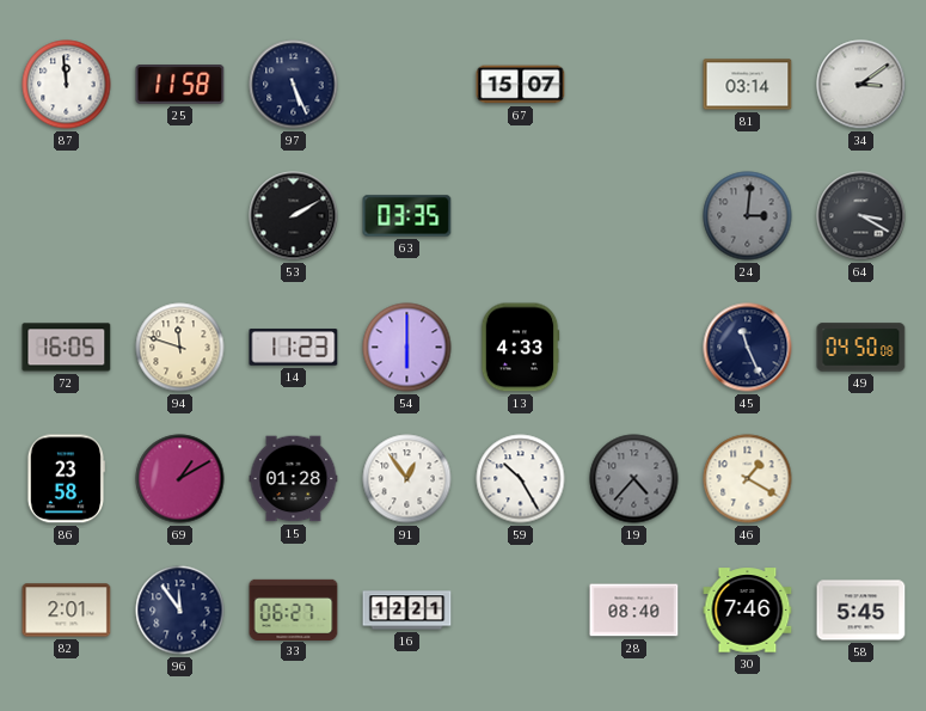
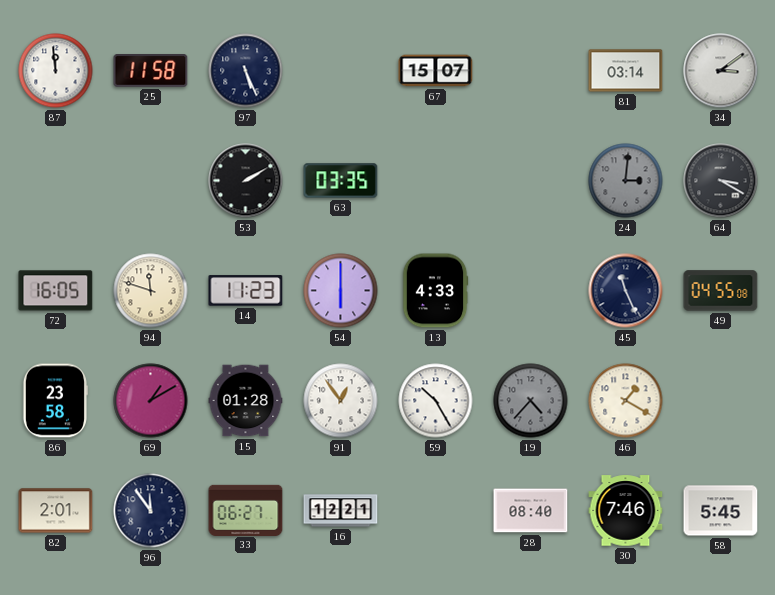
49: 04:50 -> 04:55
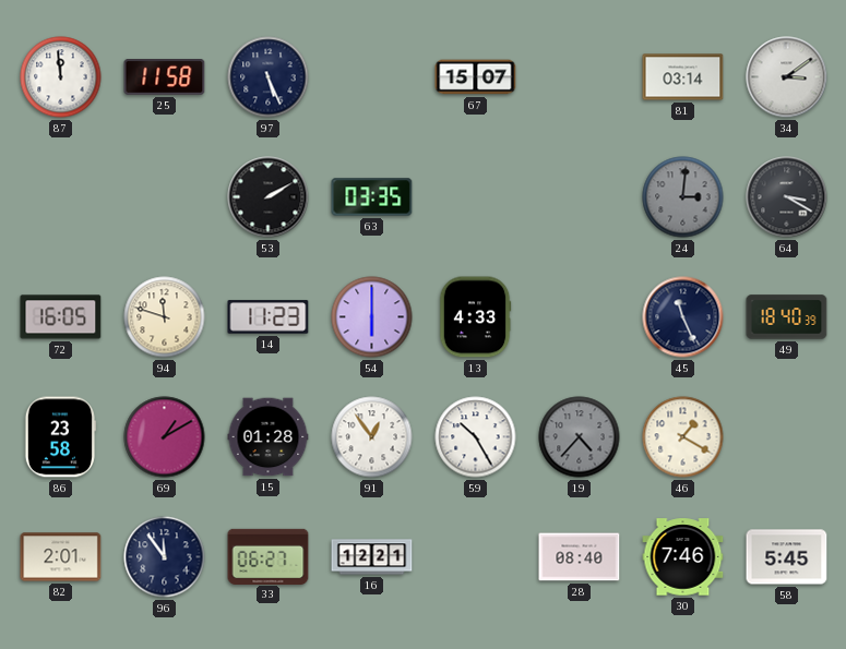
49: 04:55 -> 18:40
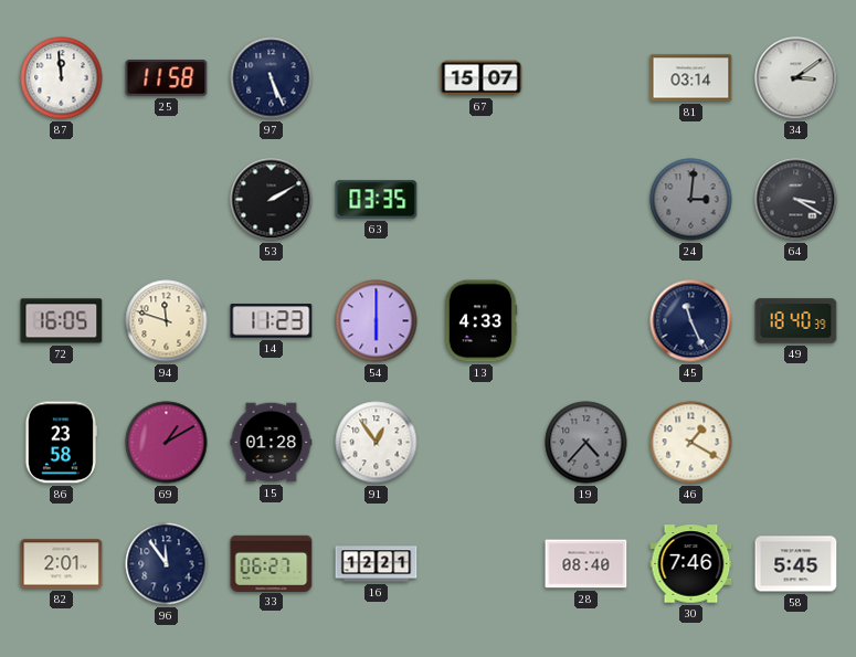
59: 10:25 -> none
